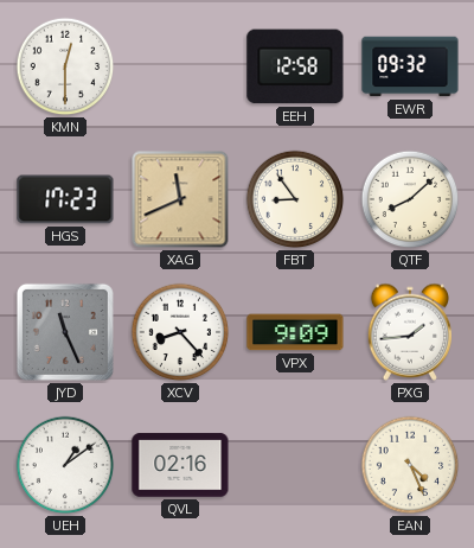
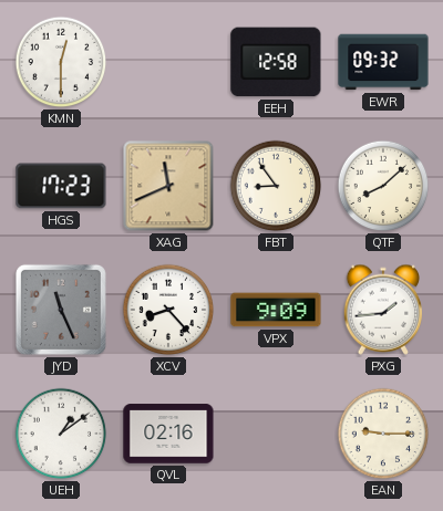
EAN: 4:26 -> 9:15
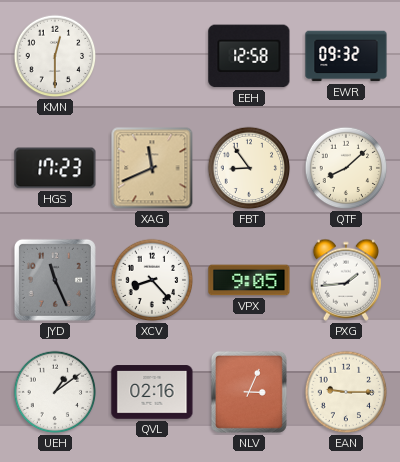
VPX: 9:09 -> 9:05
NLV: none -> 3:04
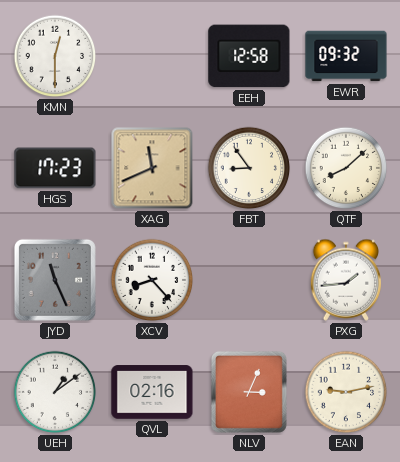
VPX: 9:05 -> none
EAN: 9:15 -> 9:13
